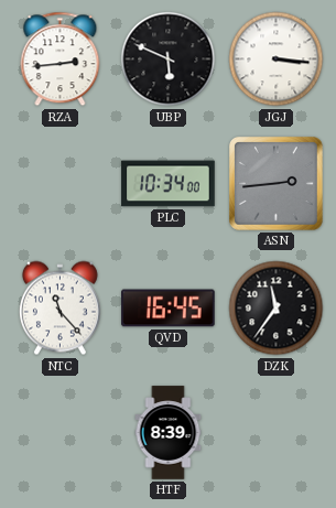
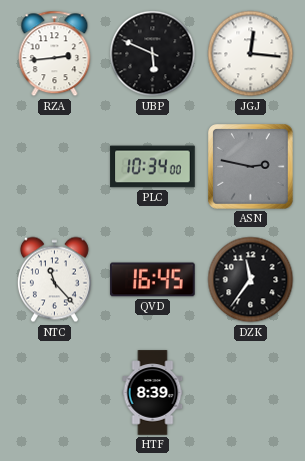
JGJ: 3:16 -> 12:16
ASN: 2:44 -> 2:47
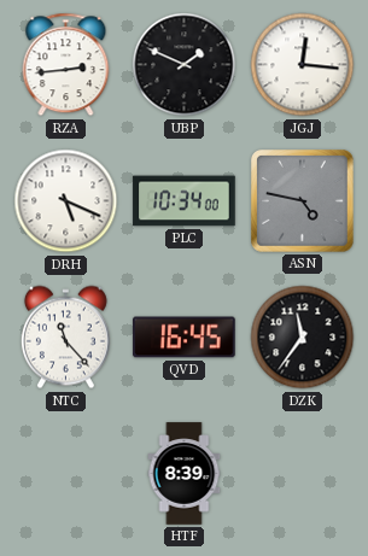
UBP: 5:49 -> 1:49
DRH: none -> 5:19
ASN: 2:47 -> 4:47
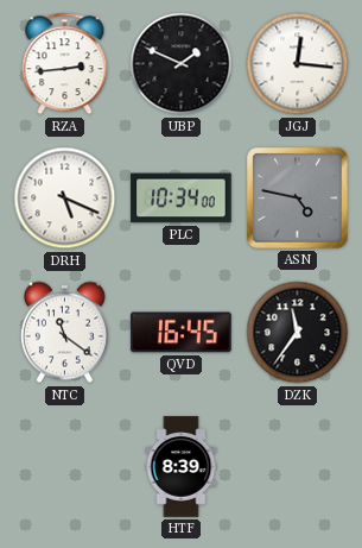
NTC: 11:23 -> 11:21
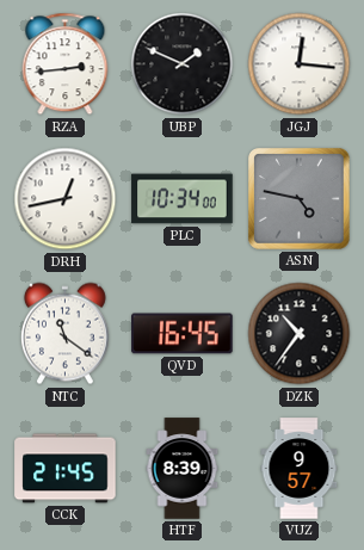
DRH: 5:19 -> 12:43
DZK: 11:36 -> 10:36
CCK: none -> 21:45
VUZ: none -> 9:57
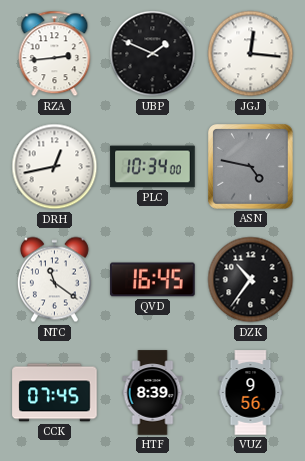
CCK: 21:45 -> 07:45
VUZ: 9:57 -> 9:56
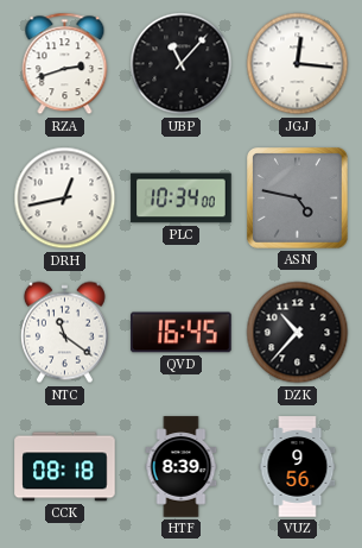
RZA: 2:44 -> 2:42
UBP: 1:49 -> 11:07
DZK: 10:36 -> 10:37
CCK: 07:45 -> 08:18
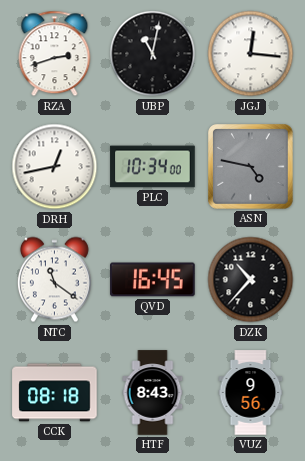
UBP: 11:07 -> 11:02
HTF: 8:39 -> 8:43
